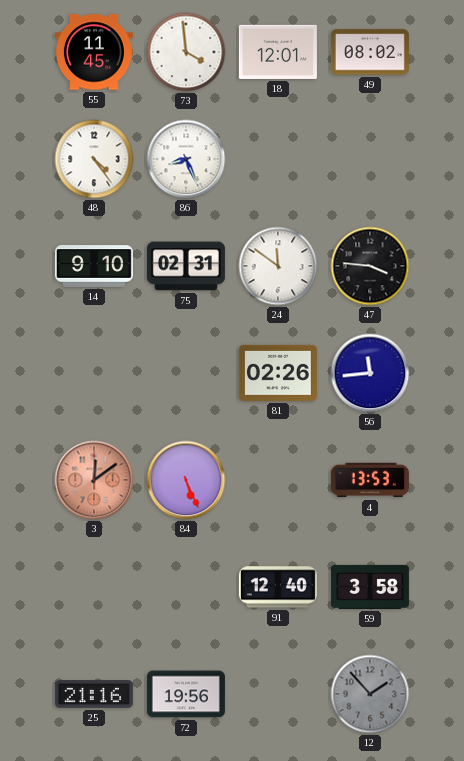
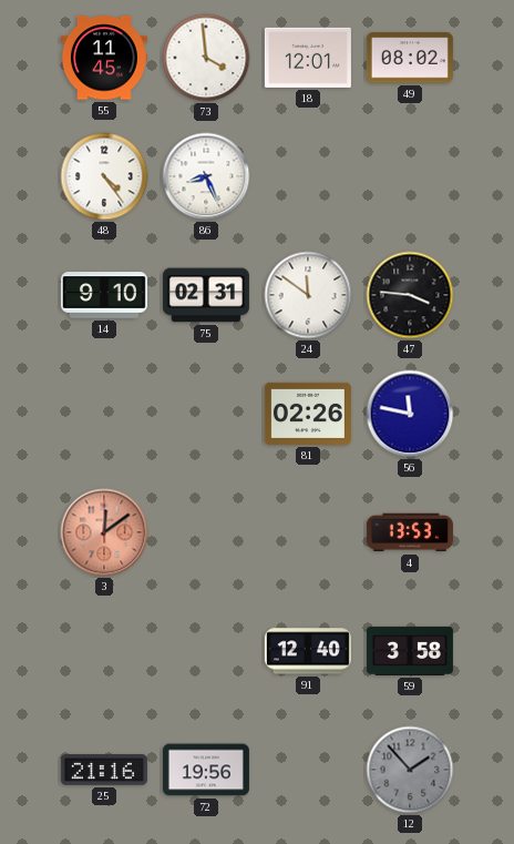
56: 11:44 -> 11:47
84: 5:26 -> none
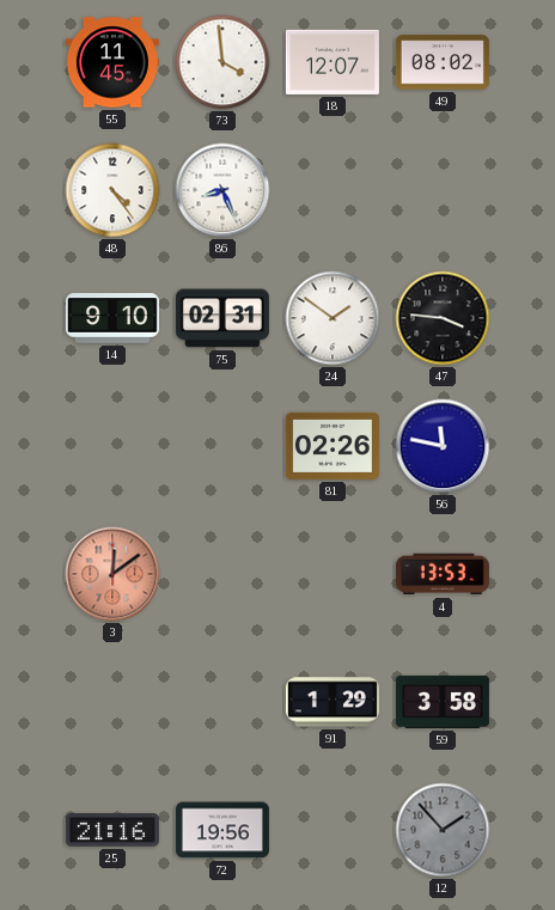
18: 12:01 -> 12:07
24: 11:51 -> 1:51
91: 12:40 -> 1:29
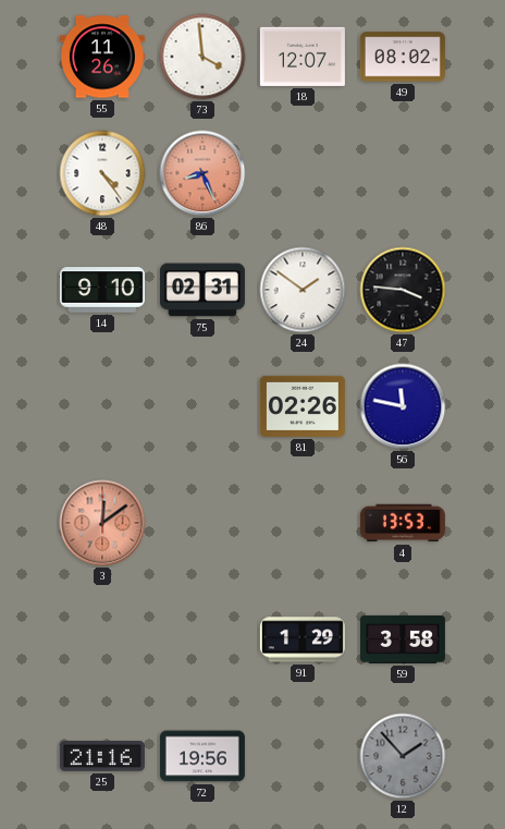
55: 11:45 -> 11:26
86 dial: white -> salmon
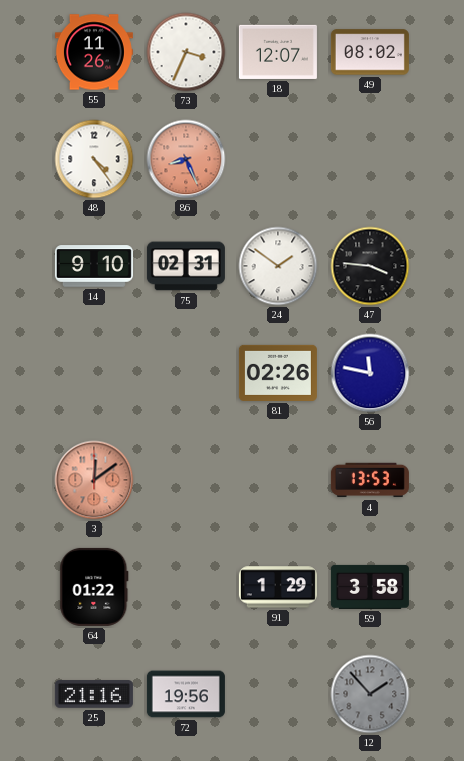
73: 3:59 -> 3:34
64: none -> 01:22
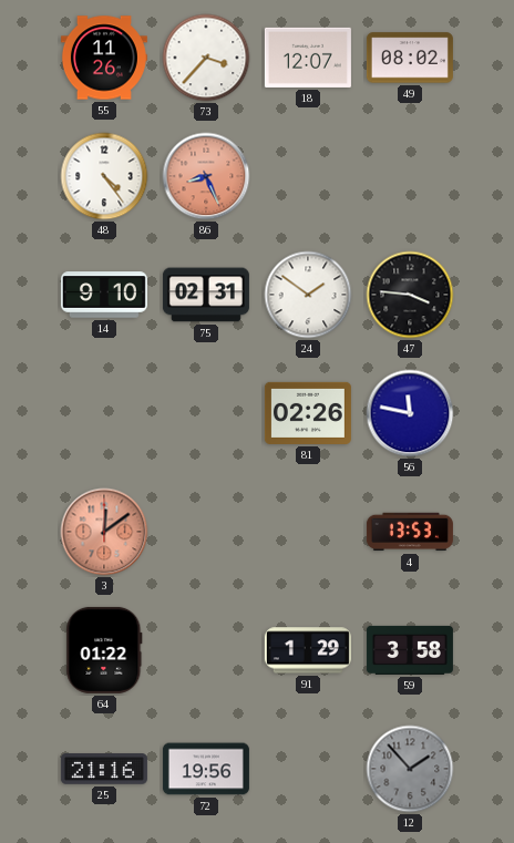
73: 3:34 -> 3:37
